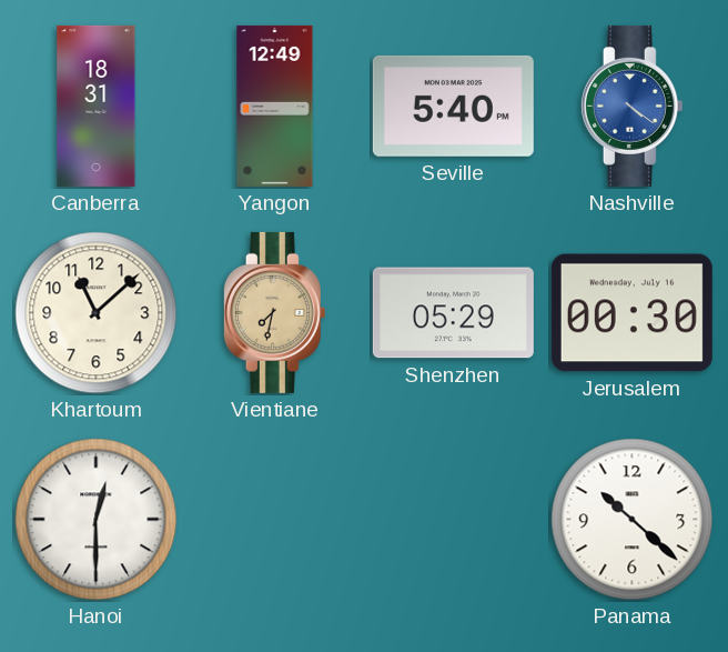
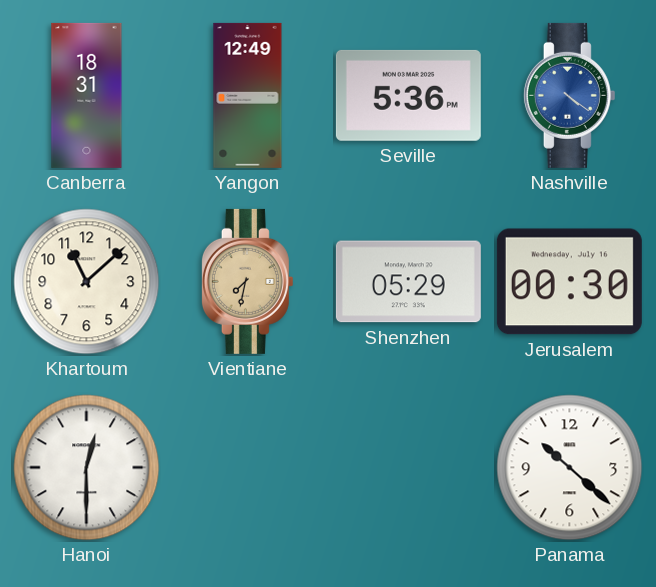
Seville: 5:40 -> 5:36
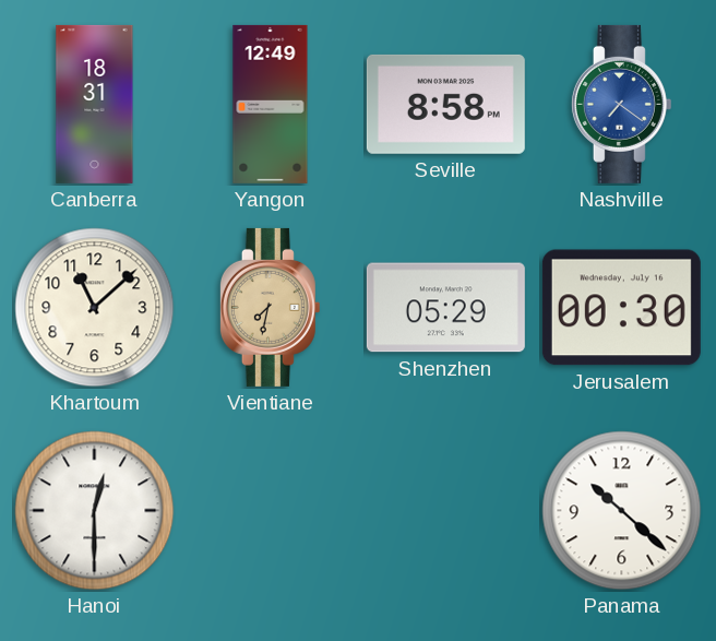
Seville: 5:36 -> 8:58
Nashville: 4:21 -> 7:21
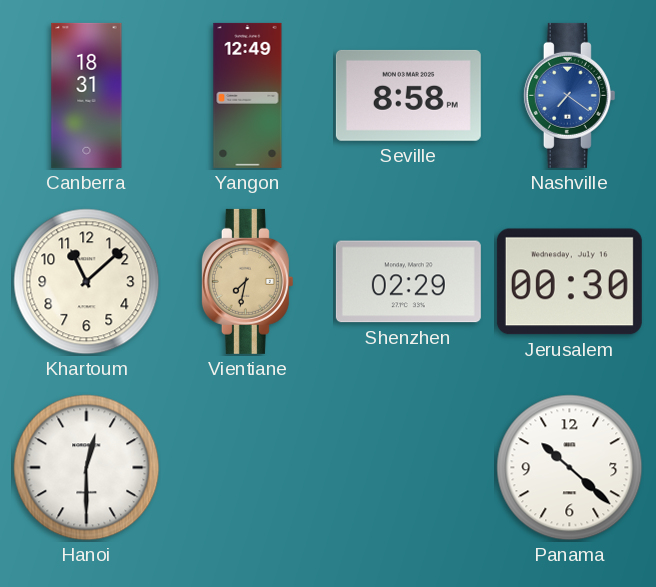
Shenzhen: 05:29 -> 02:29
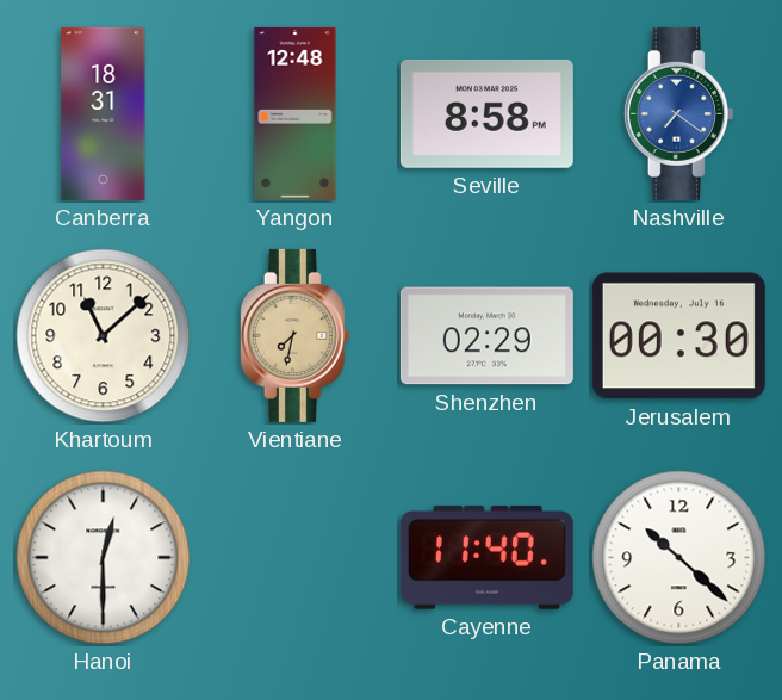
Yangon: 12:49 -> 12:48
Cayenne: none -> 11:40
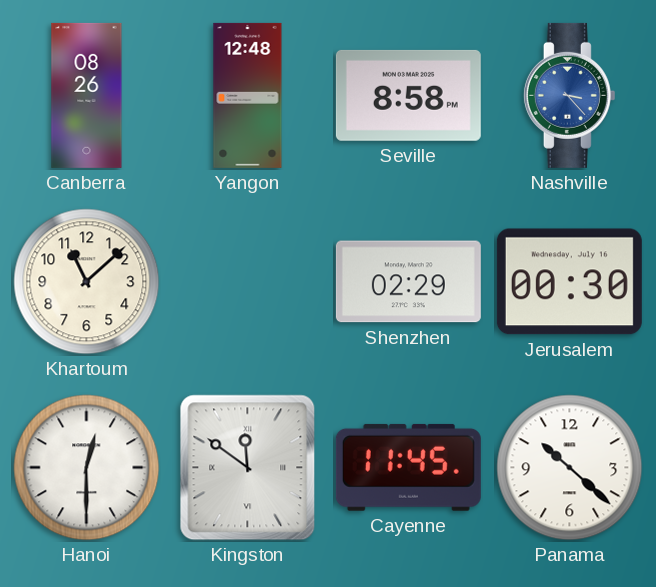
Canberra: 18:31 -> 08:26
Nashville: 7:21 -> 3:23
Vientiane: 7:32 -> none
Kingston: none -> 11:51
Cayenne: 11:40 -> 11:45
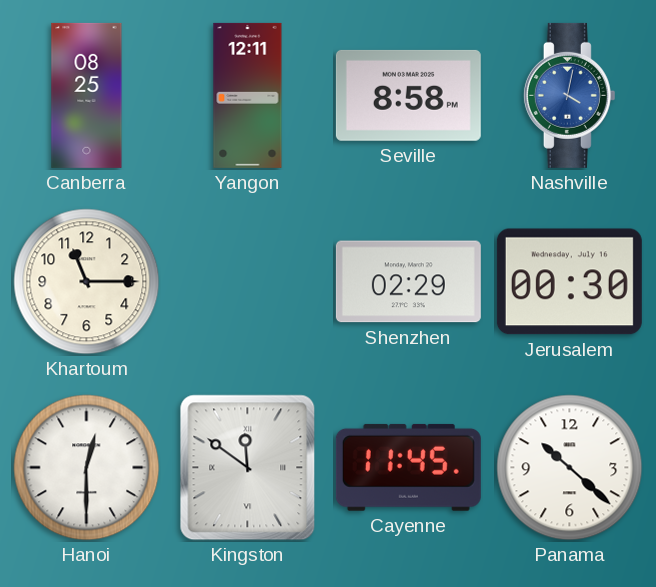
Canberra: 08:26 -> 08:25
Yangon: 12:48 -> 12:11
Nashville: 3:23 -> 4:02
Khartoum: 11:08 -> 11:15
